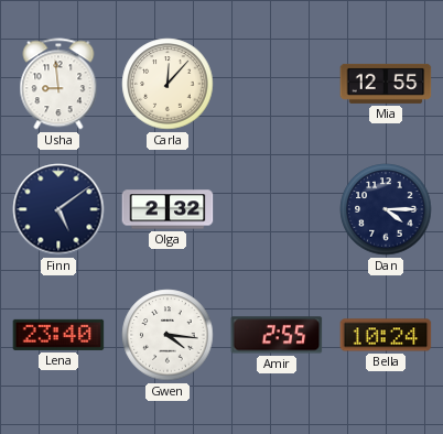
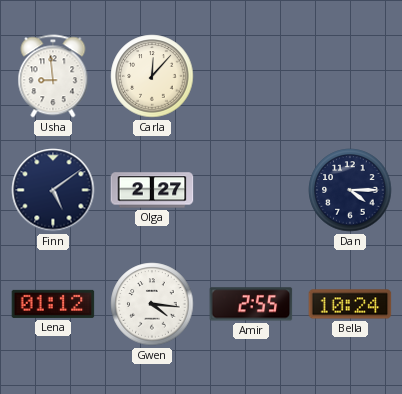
Mia: 12:55 -> none
Olga: 2:32 -> 2:27
Lena: 23:40 -> 01:12
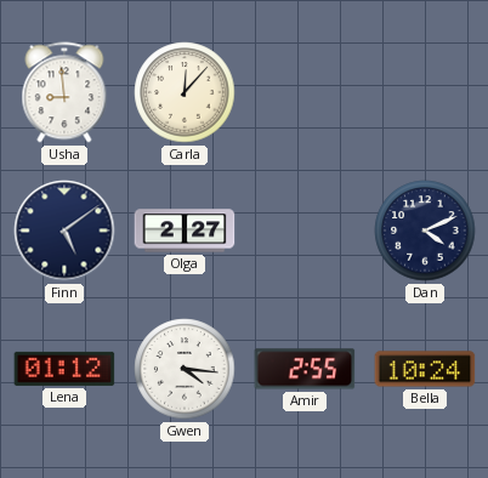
Dan: 4:15 -> 4:11
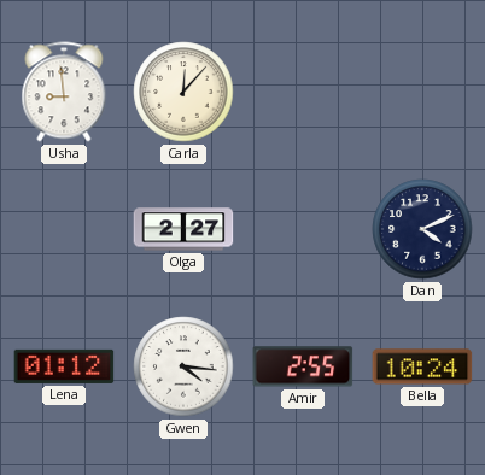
Finn: 5:09 -> none
